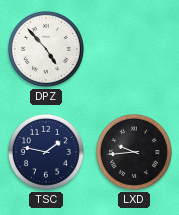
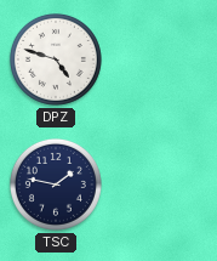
DPZ: 4:53 -> 4:48
LXD: 9:44 -> none
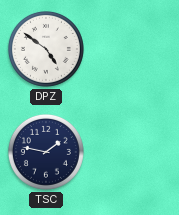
DPZ: 4:48 -> 4:51
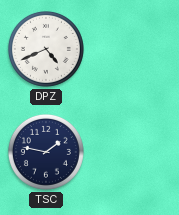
DPZ: 4:51 -> 4:41
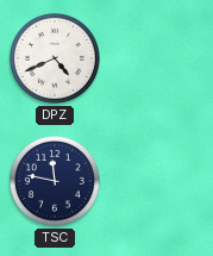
TSC: 1:47 -> 11:47
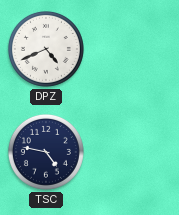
TSC: 11:47 -> 4:47
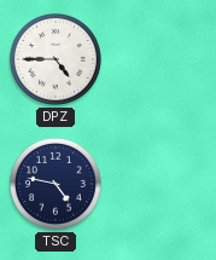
DPZ: 4:41 -> 4:45
